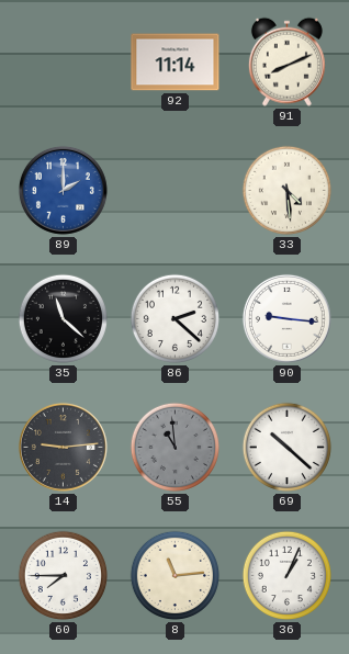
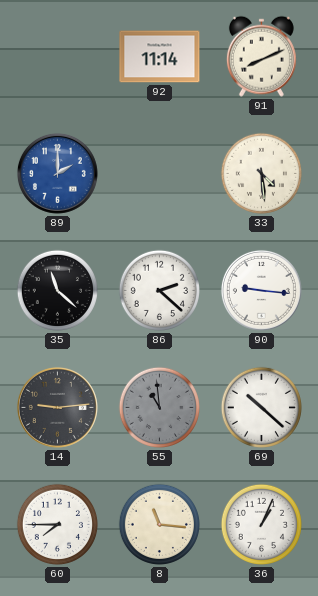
8: 11:14 -> 11:16
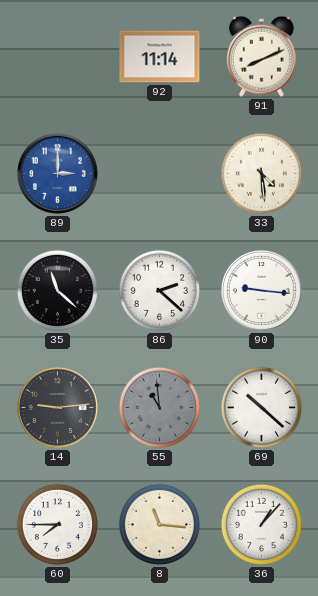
89: 2:00 -> 3:00
36: 1:04 -> 1:07
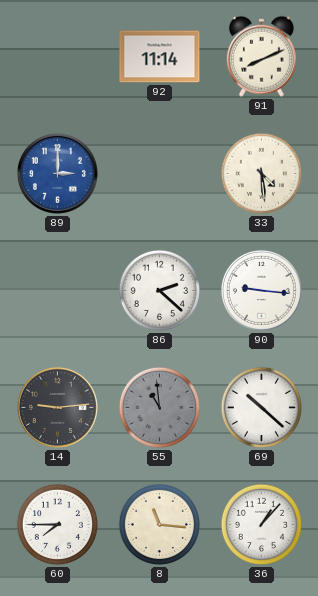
35: 11:22 -> none
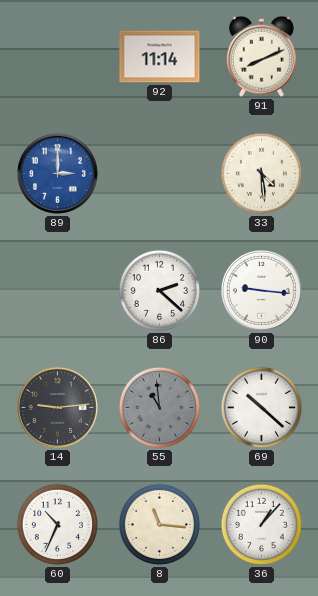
60: 7:45 -> 10:34
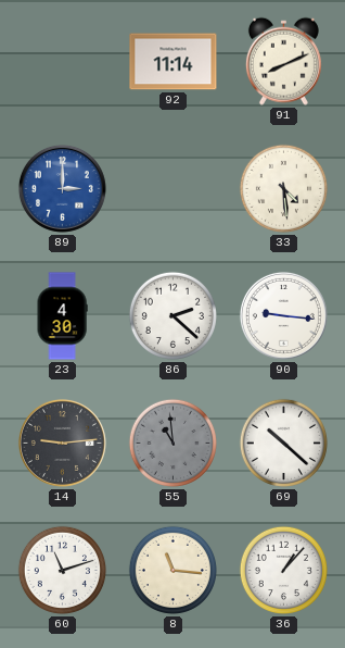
23: none -> 4:30
60: 10:34 -> 11:12
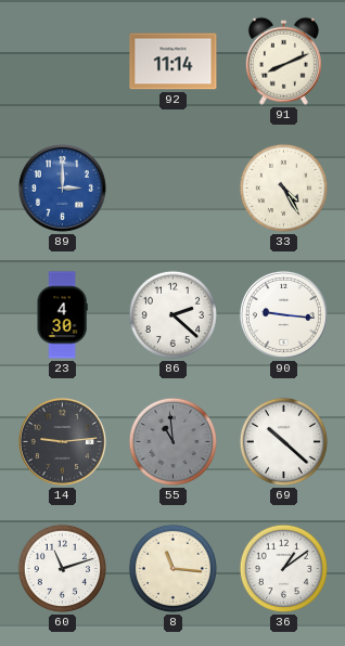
33: 4:29 -> 4:25
36: 1:07 -> 1:09
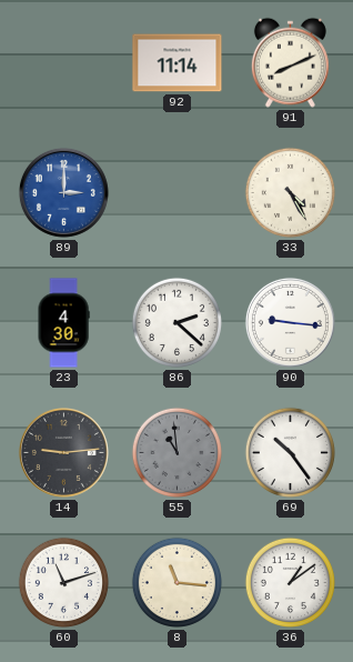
69: 10:22 -> 10:24
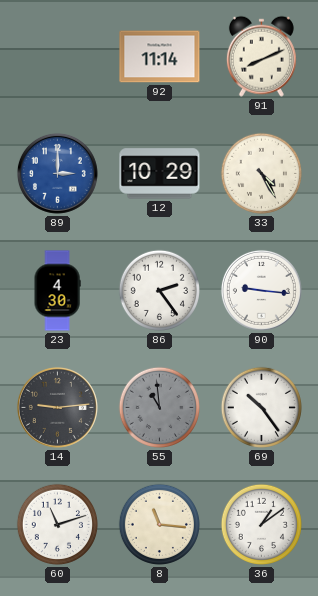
12: none -> 10:29
86: 2:22 -> 2:24
